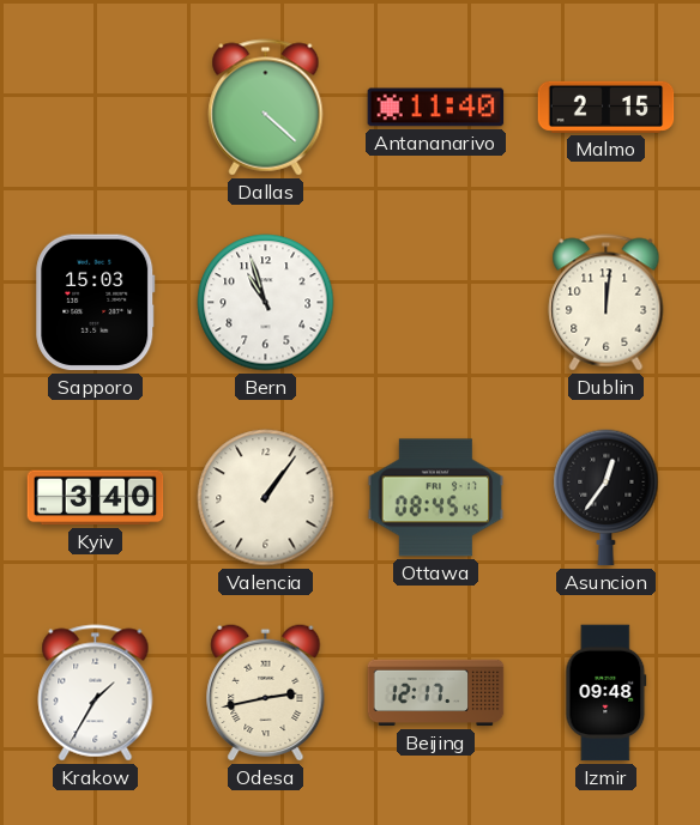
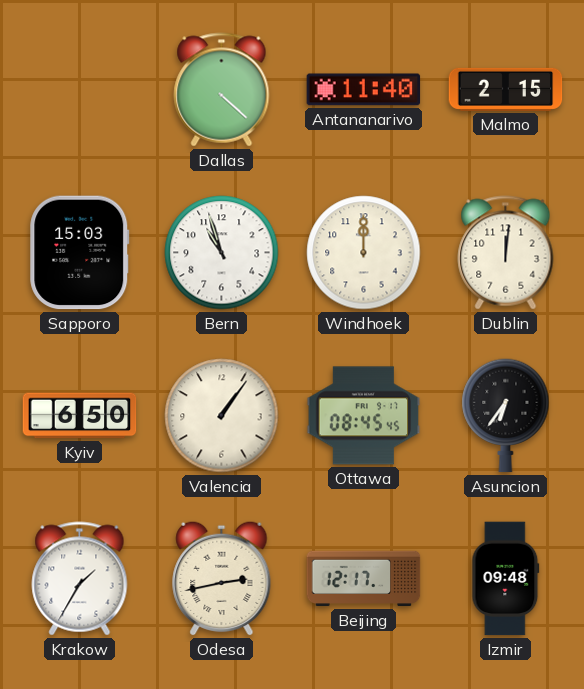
Windhoek: none -> 12:00
Kyiv: 3:40 -> 6:50
Asuncion: 12:36 -> 6:36
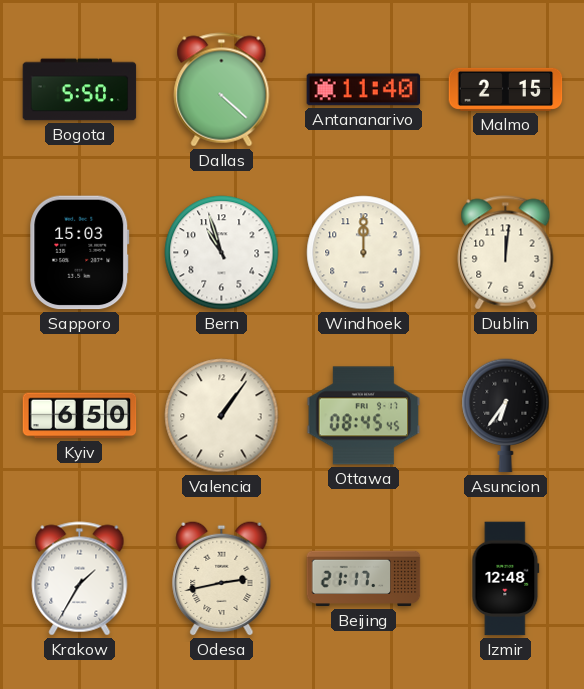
Bogota: none -> 5:50
Beijing: 12:17 -> 21:17
Izmir: 09:48 -> 12:48
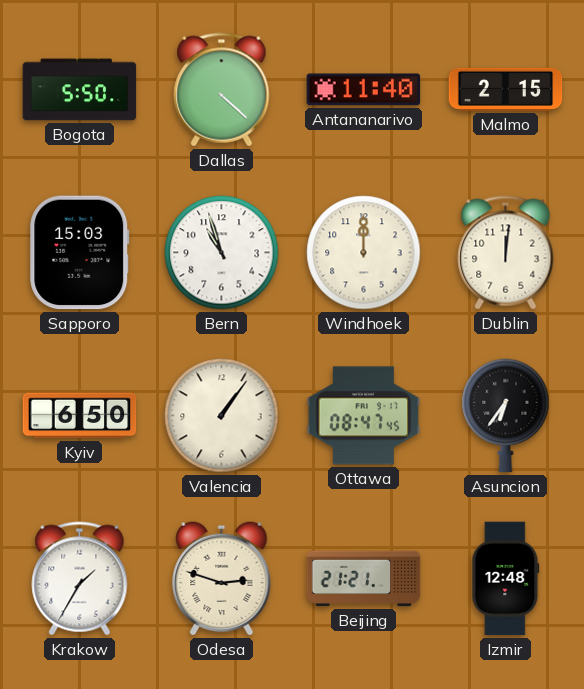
Ottawa: 08:45 -> 08:47
Odesa: 2:43 -> 2:48
Beijing: 21:17 -> 21:21
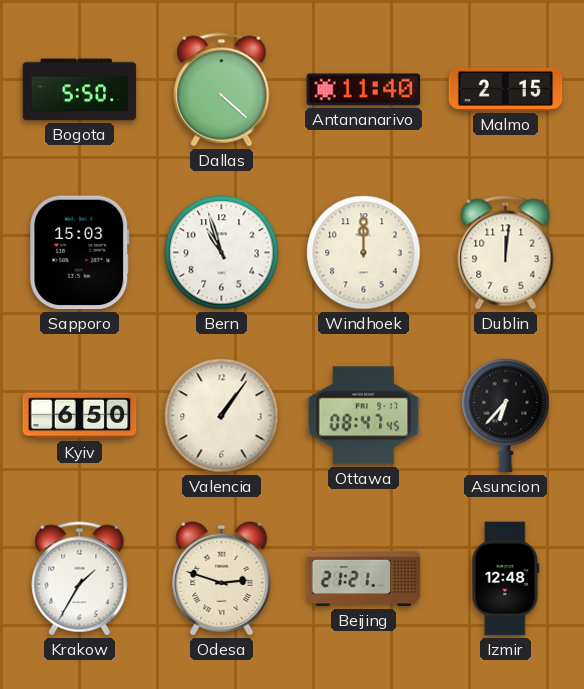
Asuncion: 6:36 -> 6:37
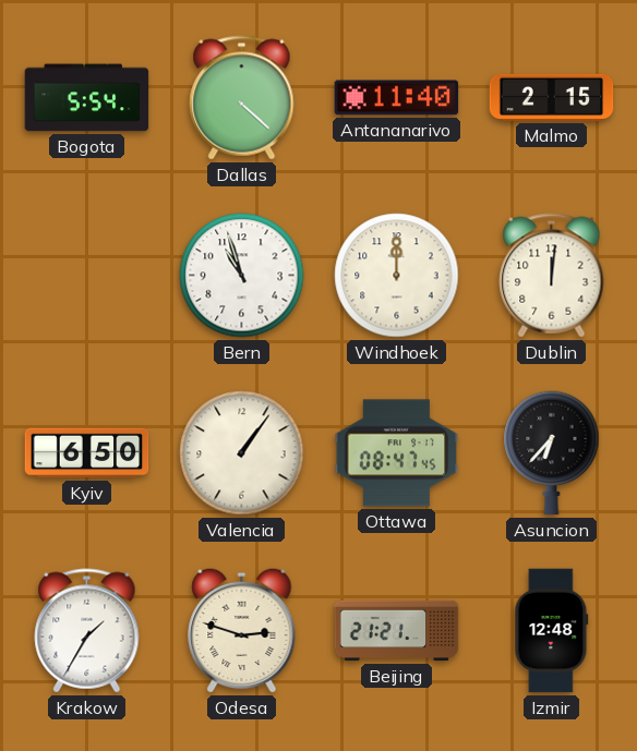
Bogota: 5:50 -> 5:54
Sapporo: 15:03 -> none
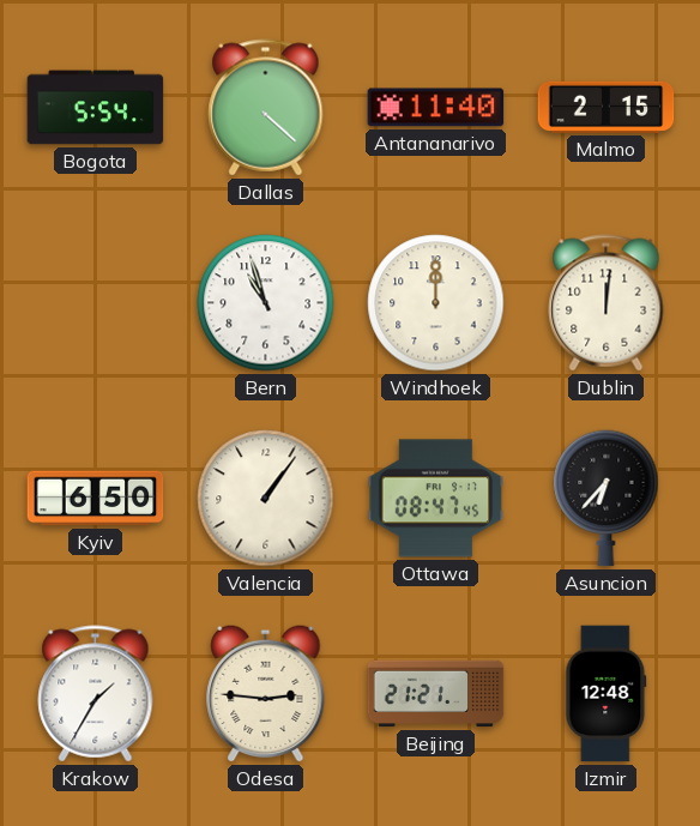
Odesa: 2:48 -> 2:46
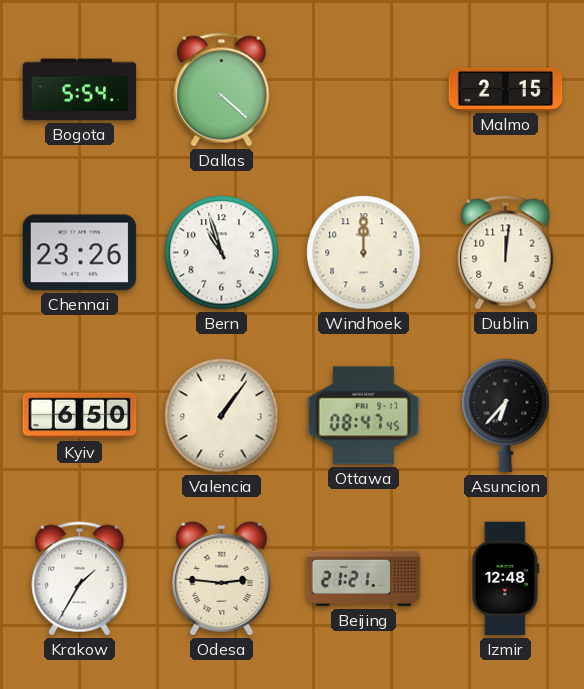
Antananarivo: 11:40 -> none
Chennai: none -> 23:26
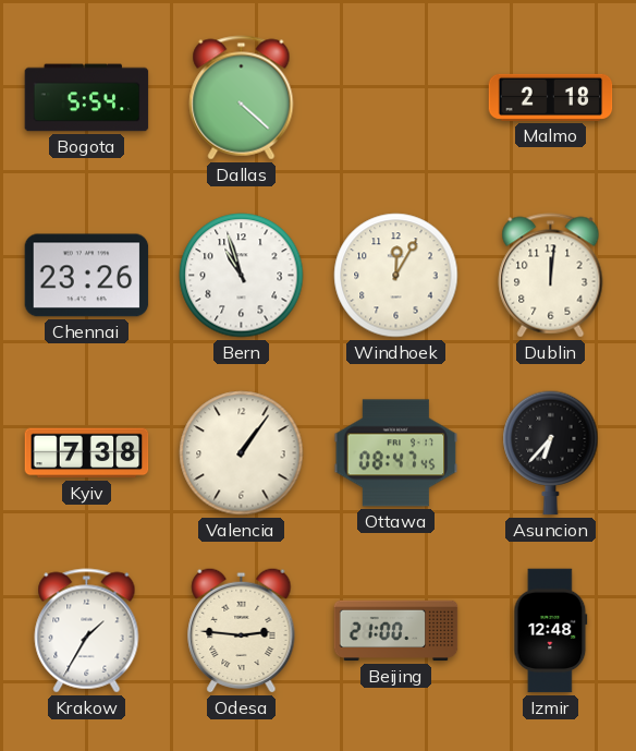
Malmo: 2:15 -> 2:18
Windhoek: 12:00 -> 12:05
Kyiv: 6:50 -> 7:38
Beijing: 21:21 -> 21:00
